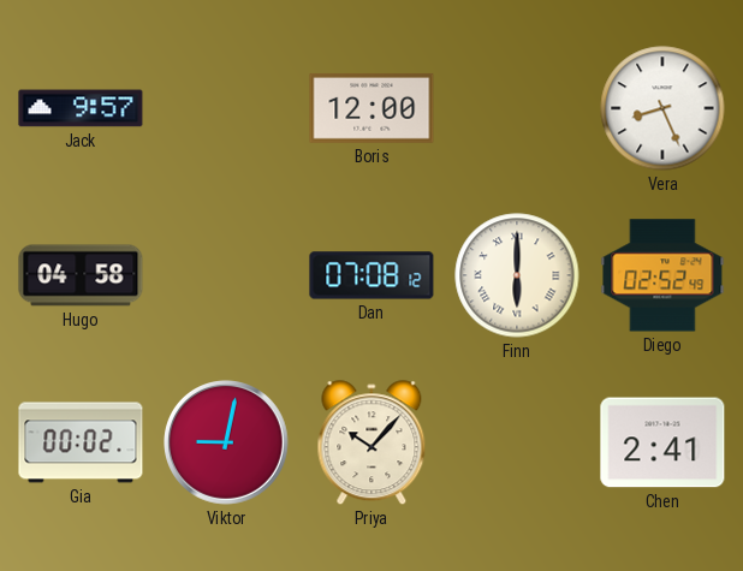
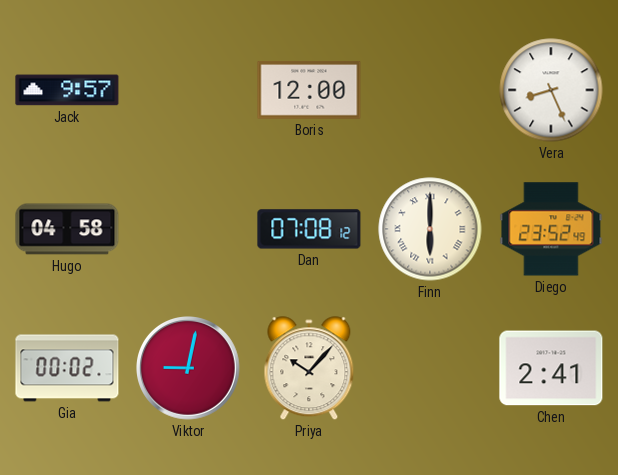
Diego: 02:52 -> 23:52
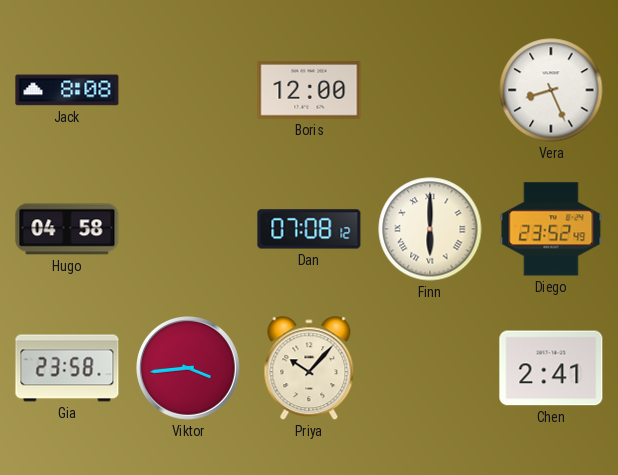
Jack: 9:57 -> 8:08
Gia: 00:02 -> 23:58
Viktor: 9:02 -> 3:44
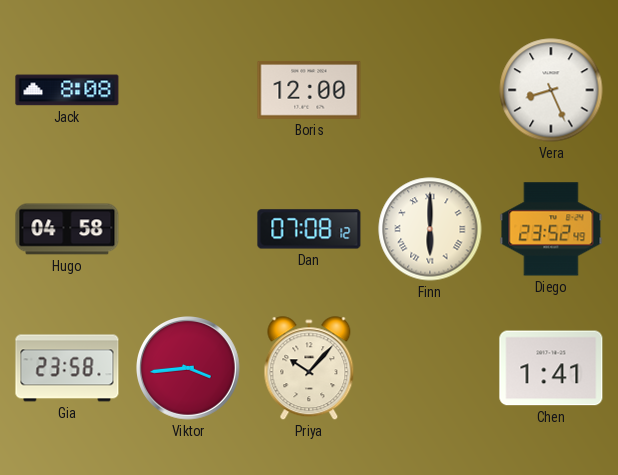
Chen: 2:41 -> 1:41
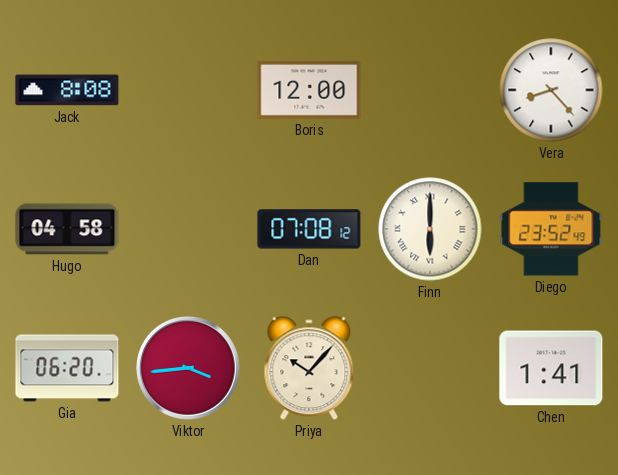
Vera: 8:26 -> 8:23
Gia: 23:58 -> 06:20
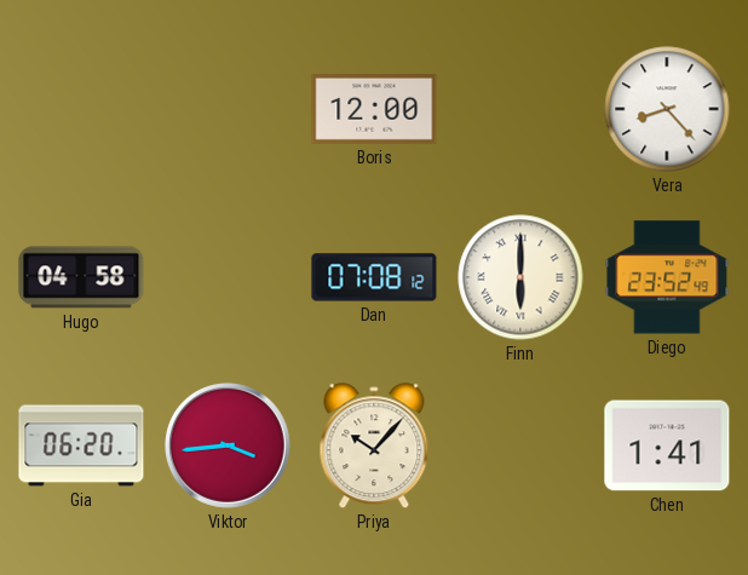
Jack: 8:08 -> none
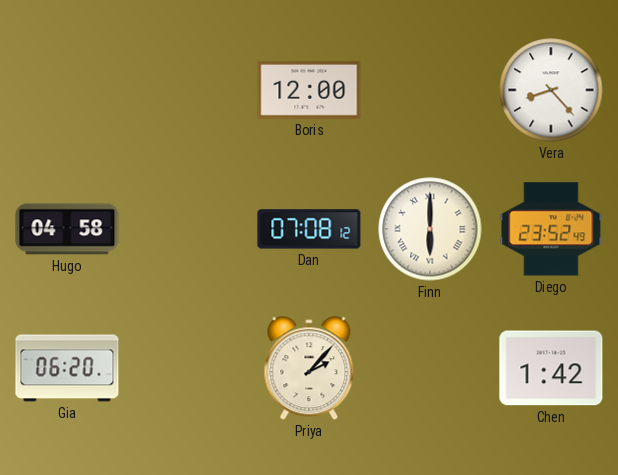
Viktor: 3:44 -> none
Priya: 10:07 -> 2:07
Chen: 1:41 -> 1:42
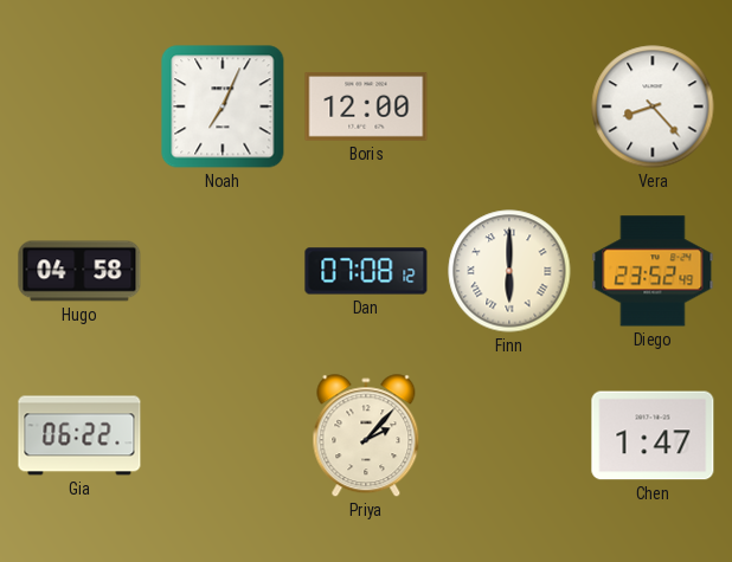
Noah: none -> 7:04
Gia: 06:20 -> 06:22
Chen: 1:42 -> 1:47
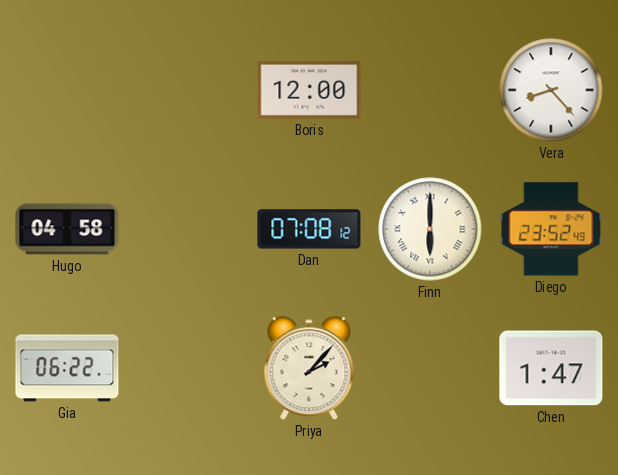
Noah: 7:04 -> none
